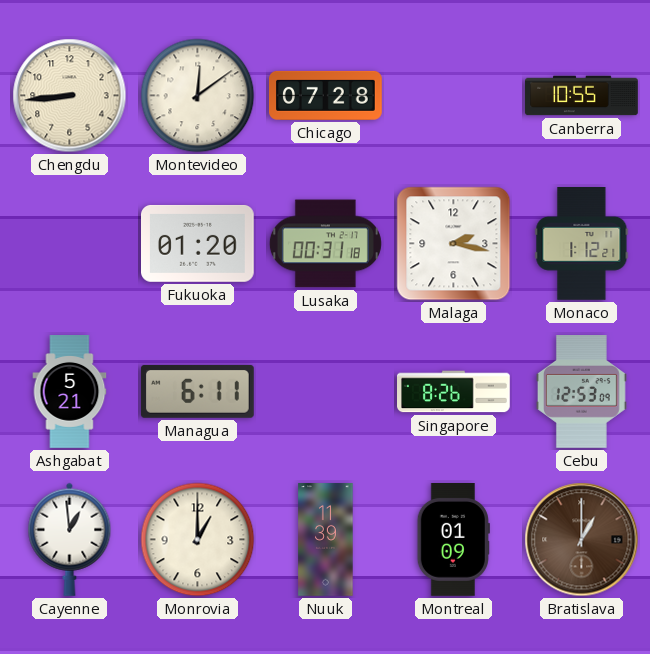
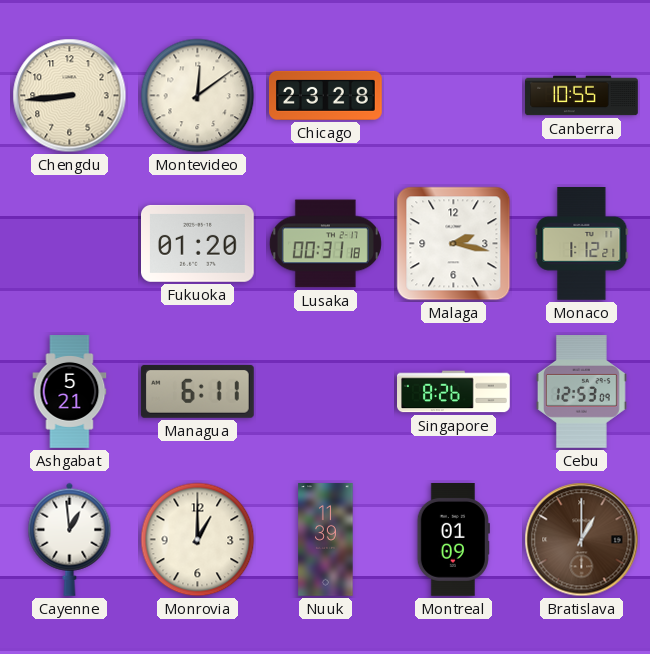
Chicago: 07:28 -> 23:28
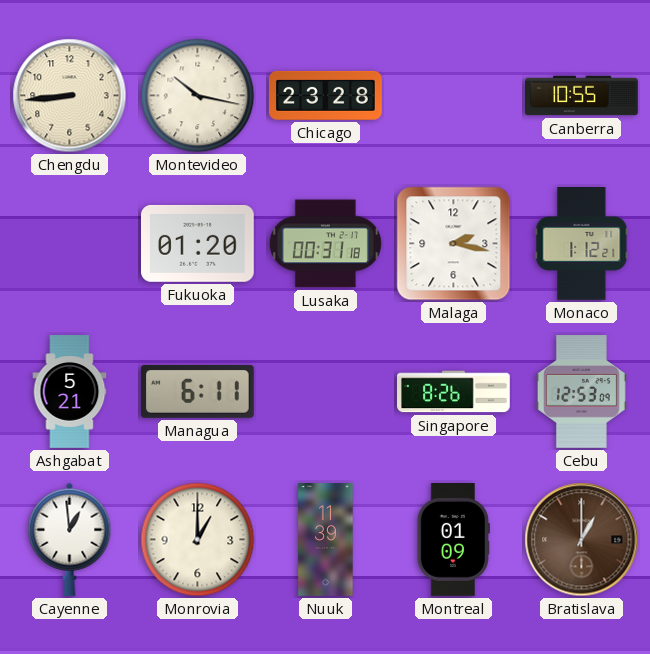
Montevideo: 12:09 -> 10:17
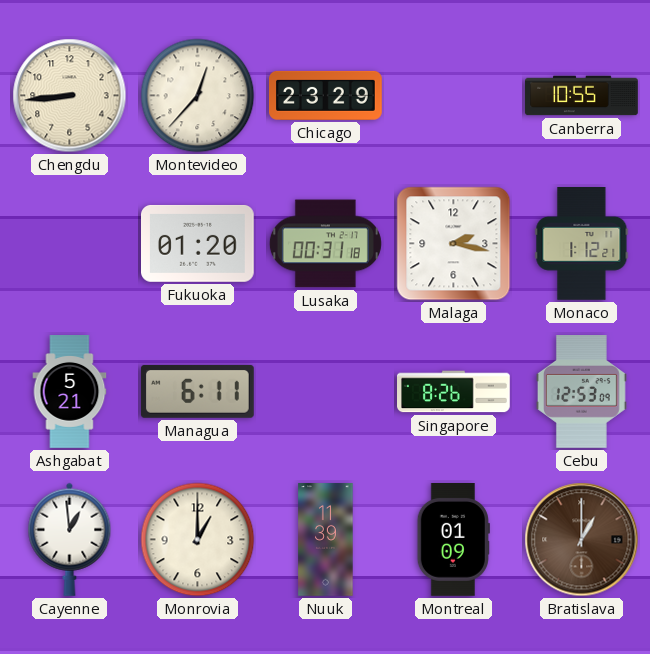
Montevideo: 10:17 -> 12:37
Chicago: 23:28 -> 23:29
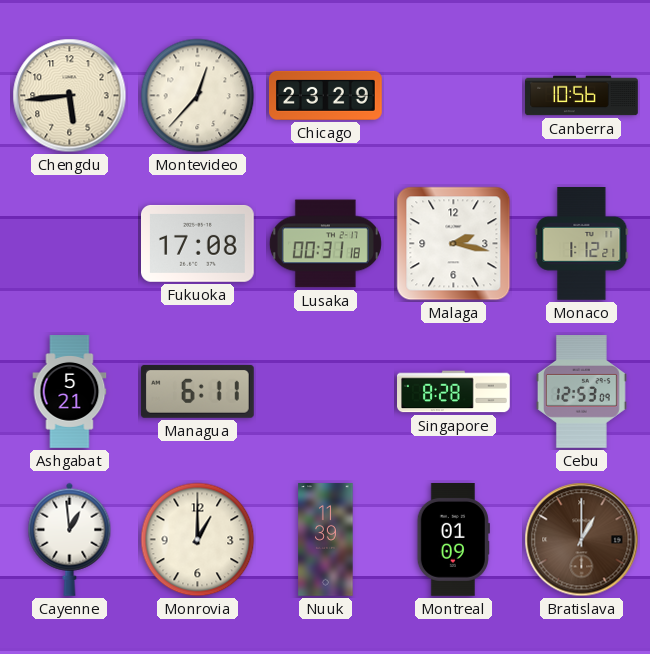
Chengdu: 8:44 -> 5:44
Canberra: 10:55 -> 10:56
Fukuoka: 01:20 -> 17:08
Singapore: 8:26 -> 8:28
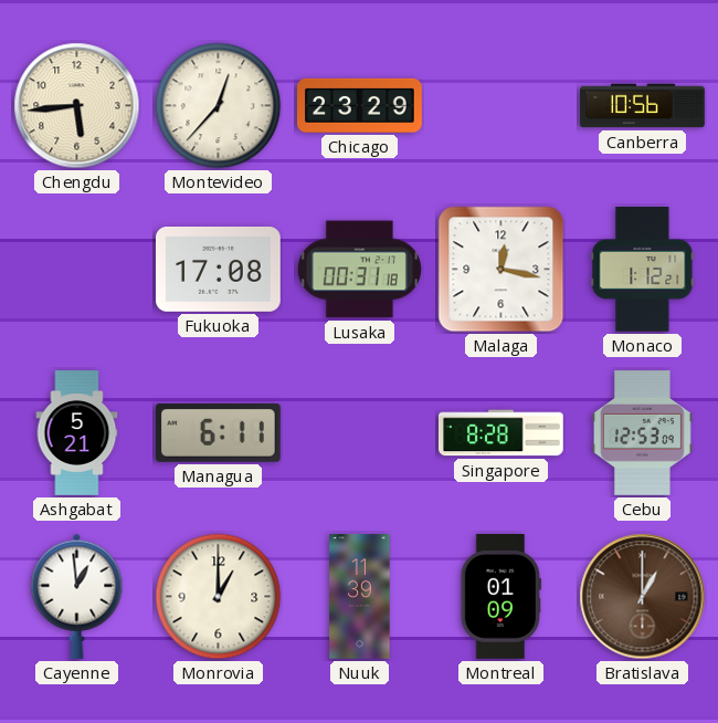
Malaga: 2:17 -> 12:17
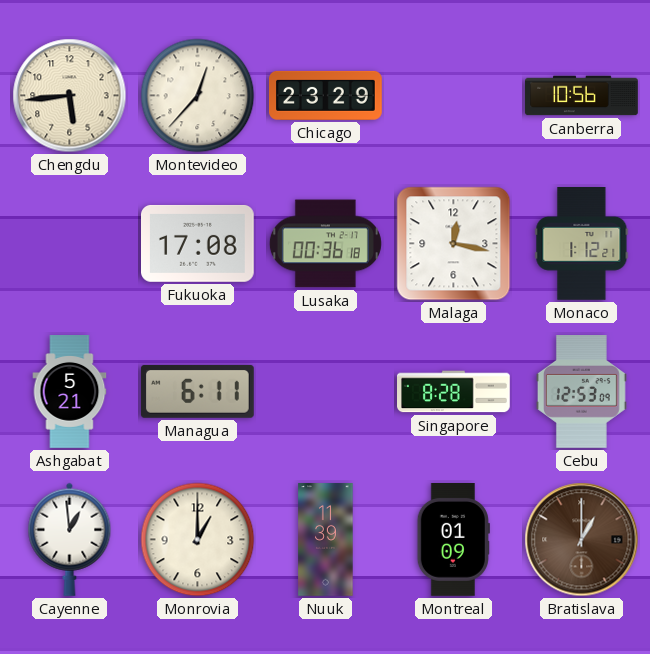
Lusaka: 00:31 -> 00:36
